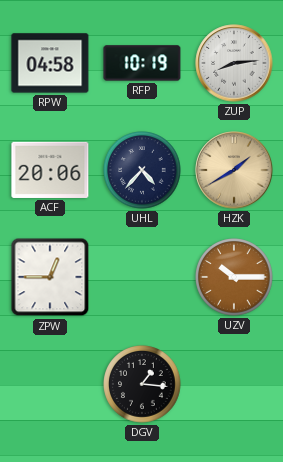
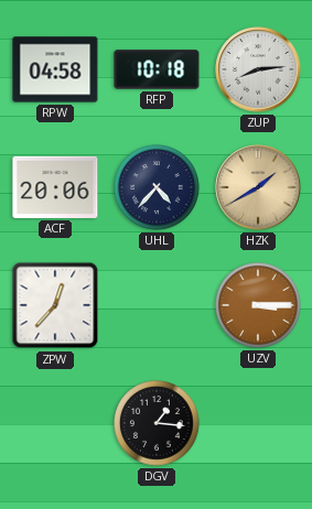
RFP: 10:19 -> 10:18
ZPW: 12:45 -> 12:37
UZV: 10:15 -> 3:15
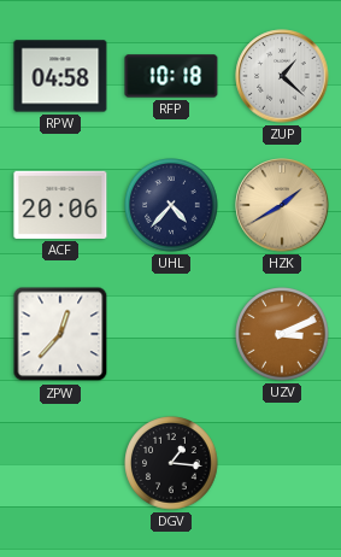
ZUP: 8:14 -> 1:22
UZV: 3:15 -> 3:11
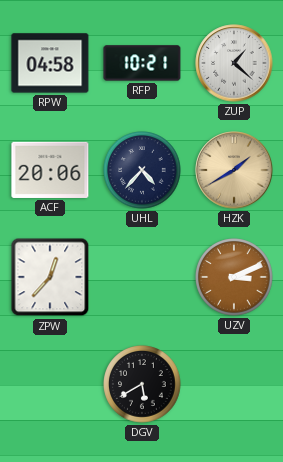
RFP: 10:18 -> 10:21
DGV: 1:16 -> 5:40
